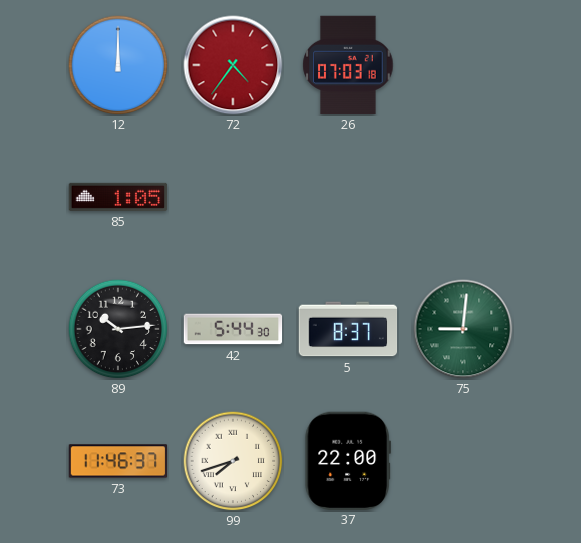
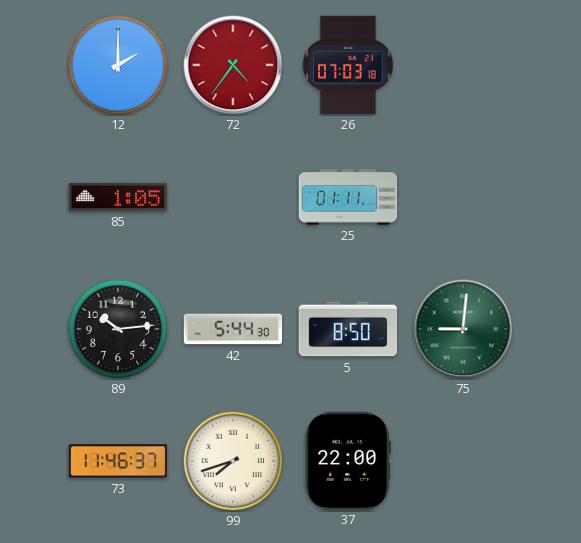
12: 12:00 -> 2:00
25: none -> 01:11
5: 8:37 -> 8:50
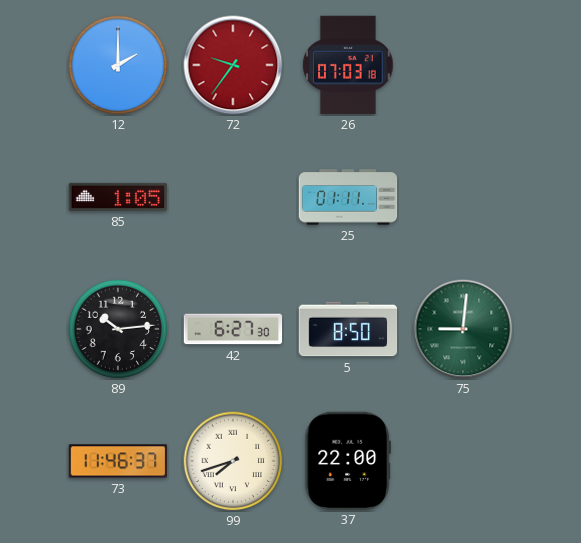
72: 4:36 -> 9:36
42: 5:44 -> 6:27
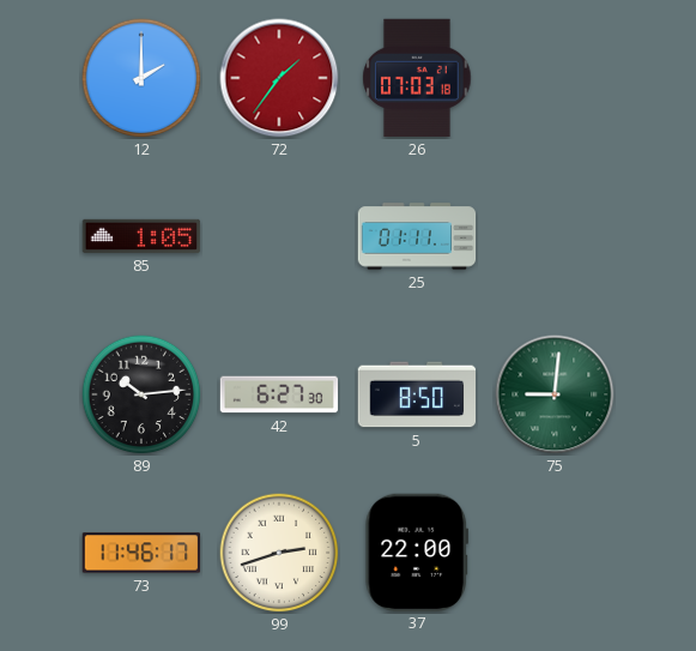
72: 9:36 -> 1:36
73: 11:46:37 -> 11:46:17
99: 7:42 -> 2:42
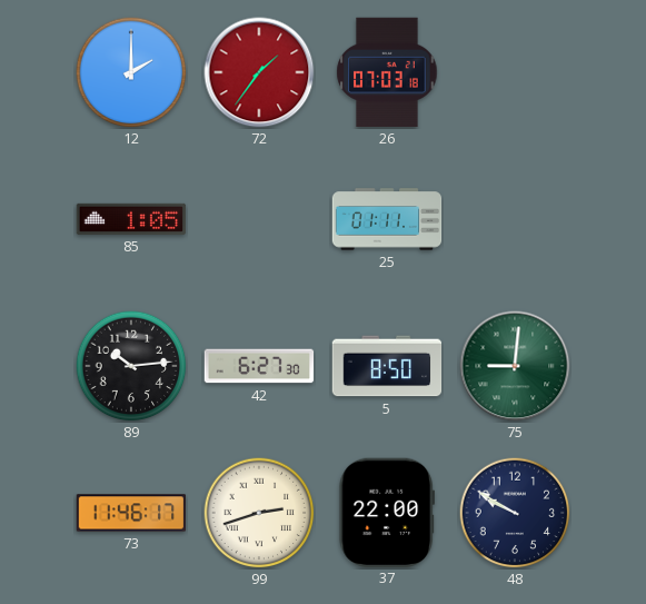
48: none -> 9:50
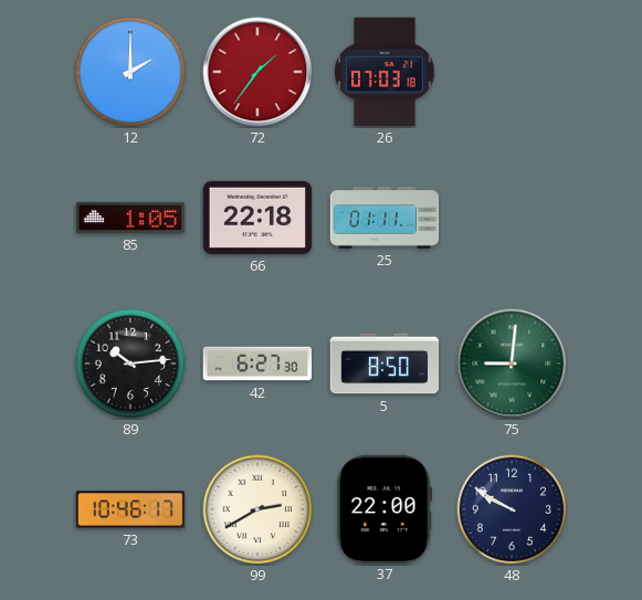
66: none -> 22:18
73: 11:46 -> 10:46
99: 2:42 -> 2:40
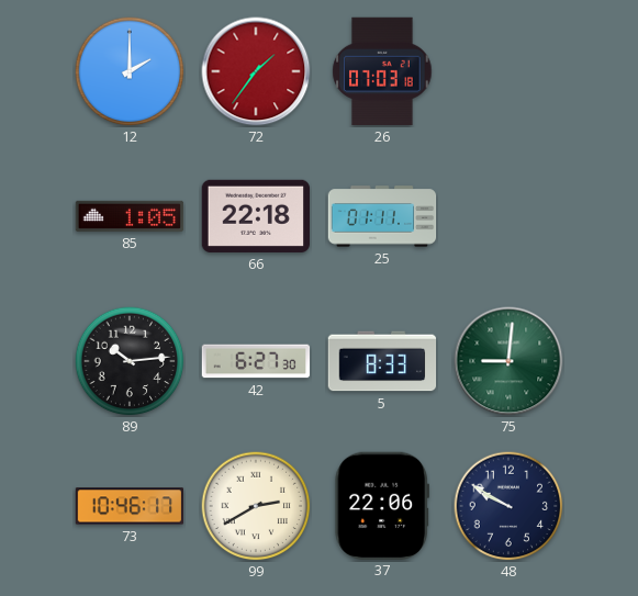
5: 8:50 -> 8:33
37: 22:00 -> 22:06
